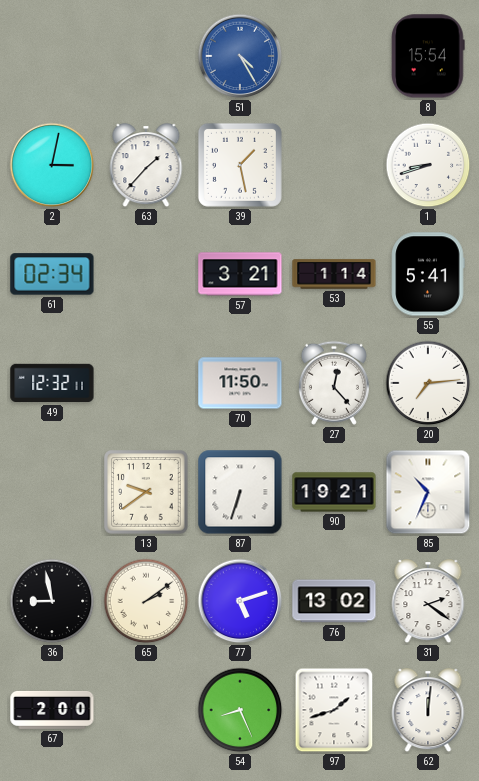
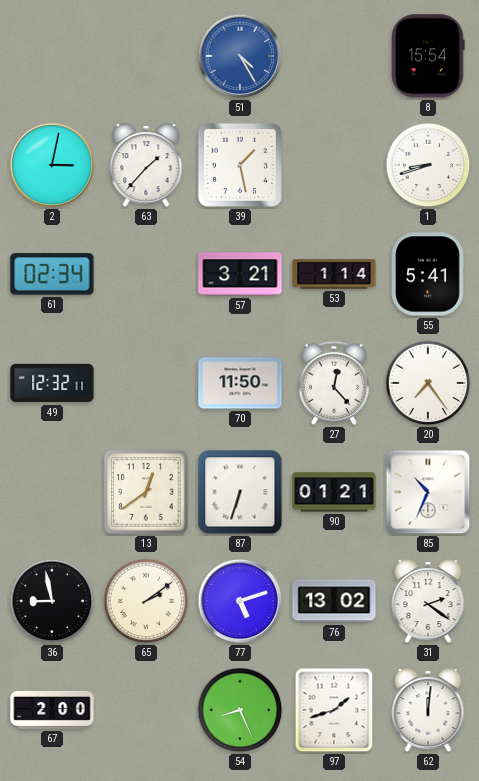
20: 7:14 -> 7:24
13: 9:39 -> 12:39
90: 19:21 -> 01:21
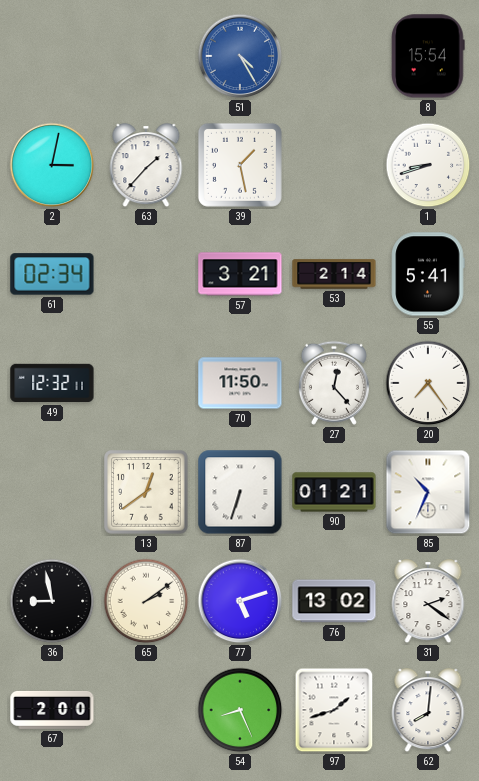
53: 1:14 -> 2:14
62: 12:01 -> 8:01
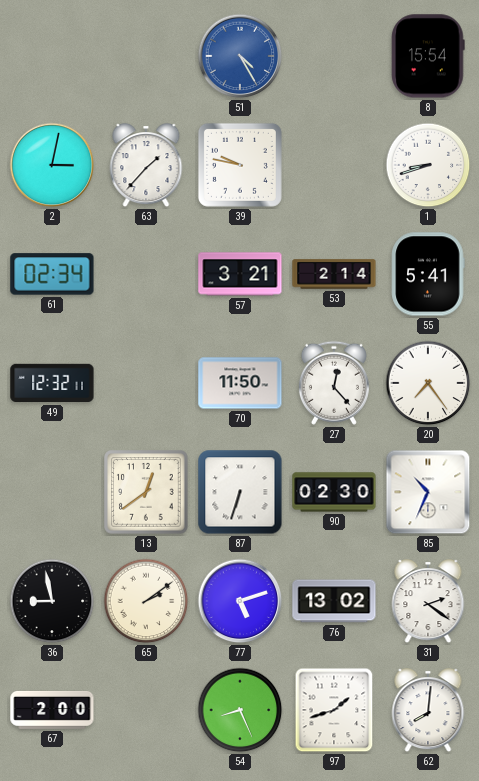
39: 1:28 -> 9:47
90: 01:21 -> 02:30
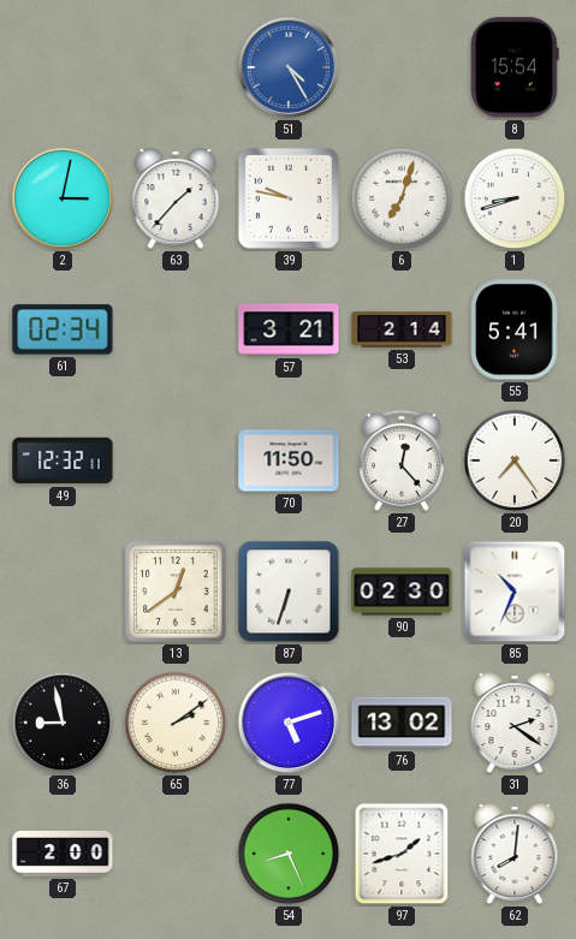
6: none -> 7:03
